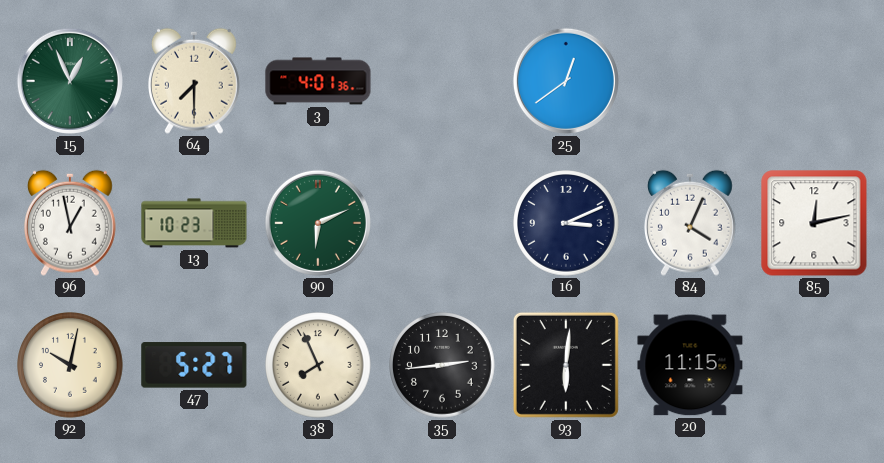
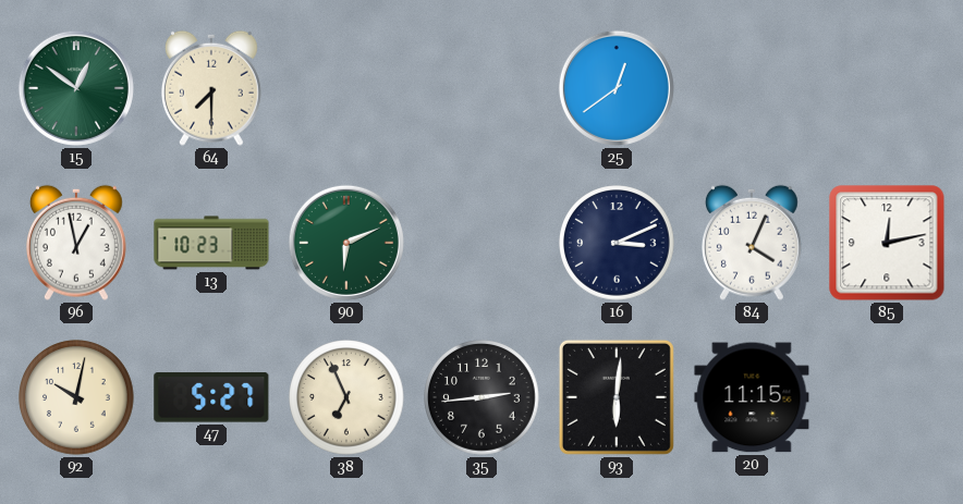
15: 12:56 -> 12:51
3: 4:01 -> none
38: 7:56 -> 6:56
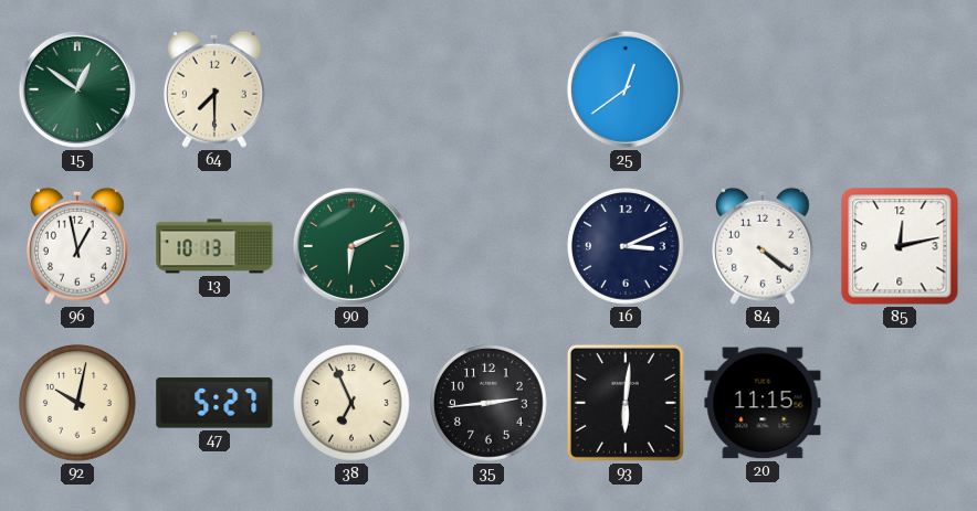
13: 10:23 -> 10:13
84: 4:04 -> 4:21
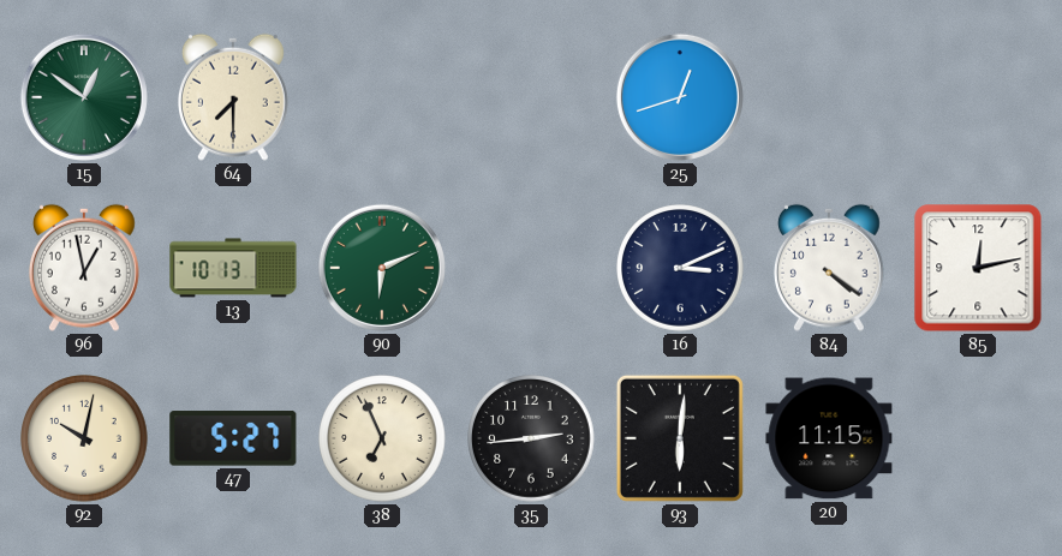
25: 12:39 -> 12:42
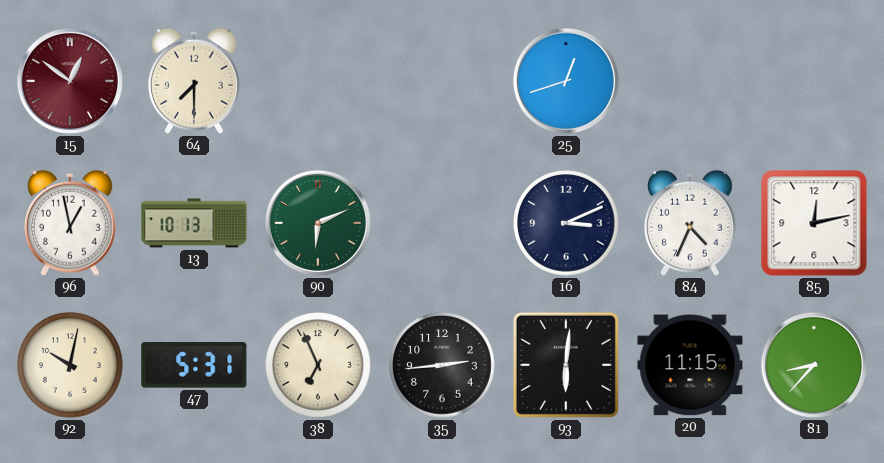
15 dial: green -> burgundy
84: 4:21 -> 4:34
47: 5:27 -> 5:31
81: none -> 8:37
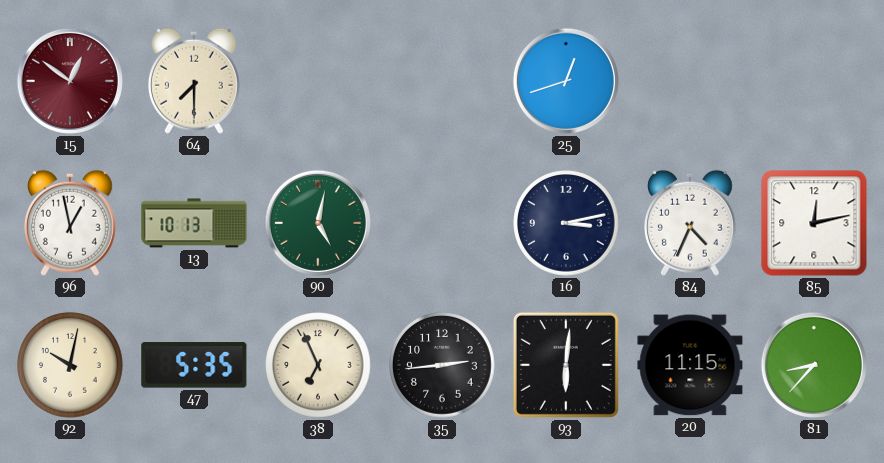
90: 6:11 -> 5:02
16: 3:11 -> 3:13
47: 5:31 -> 5:35
